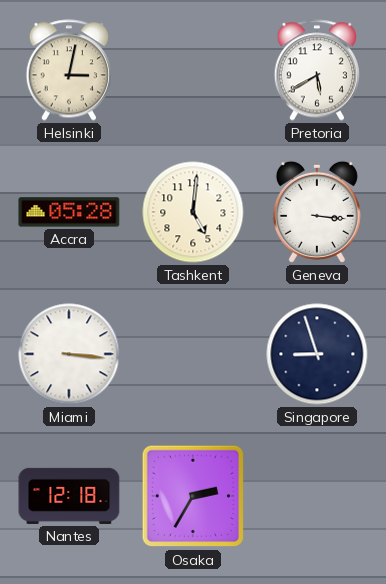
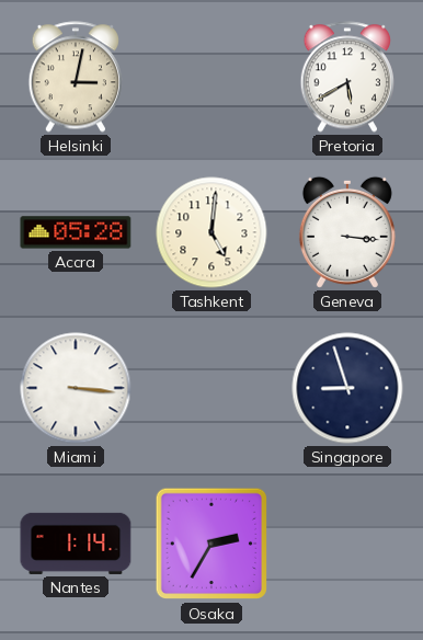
Nantes: 12:18 -> 1:14
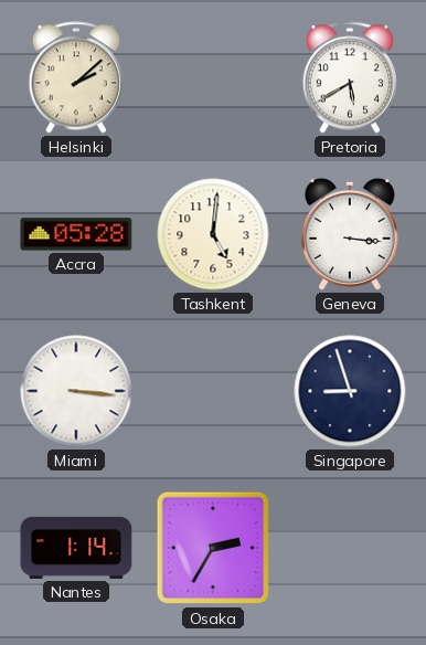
Helsinki: 3:02 -> 2:08
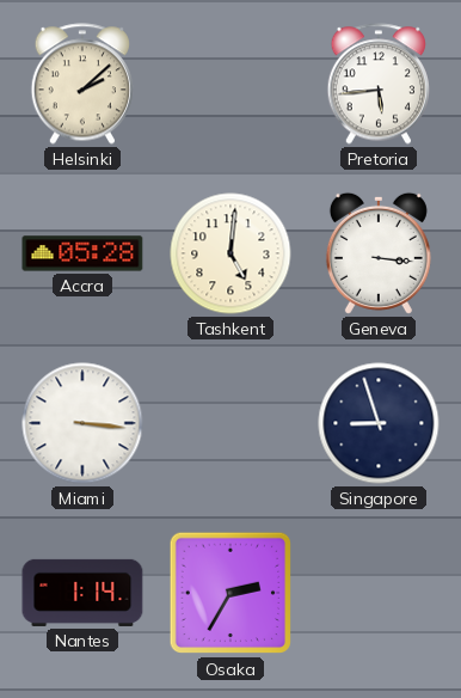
Pretoria: 5:40 -> 5:44
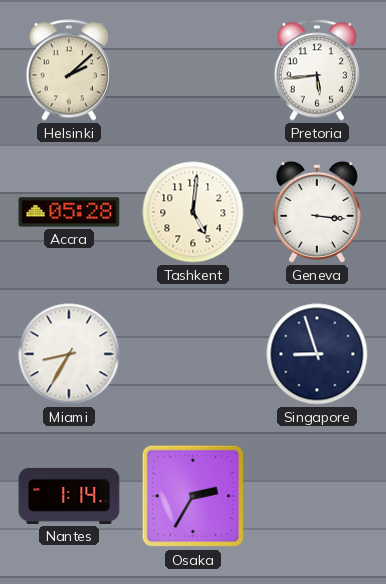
Miami: 3:16 -> 8:35
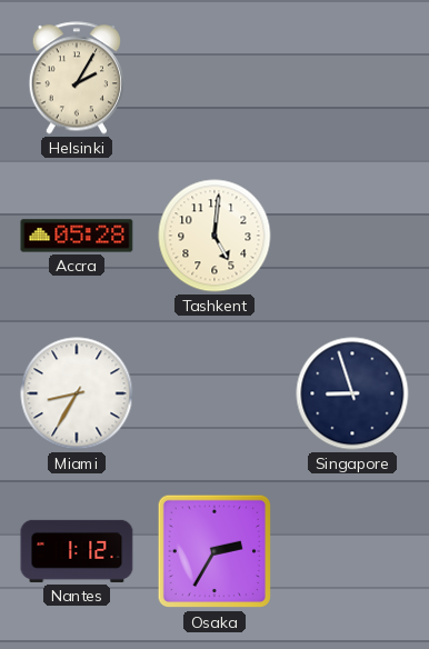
Helsinki: 2:08 -> 2:05
Pretoria: 5:44 -> none
Geneva: 3:16 -> none
Nantes: 1:14 -> 1:12
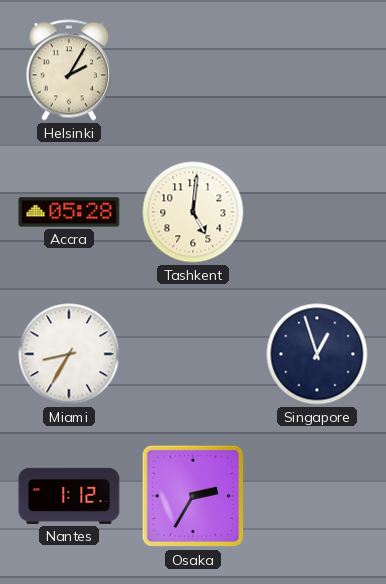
Singapore: 8:57 -> 12:57
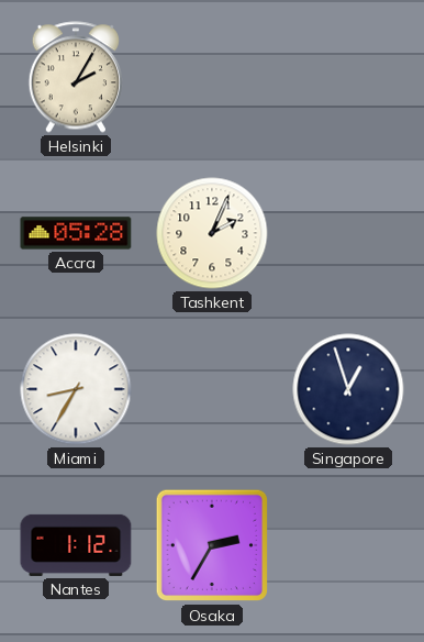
Tashkent: 5:01 -> 2:04
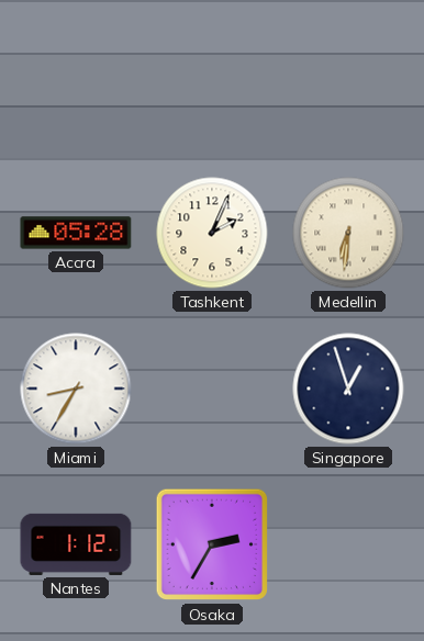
Helsinki: 2:05 -> none
Medellin: none -> 6:31
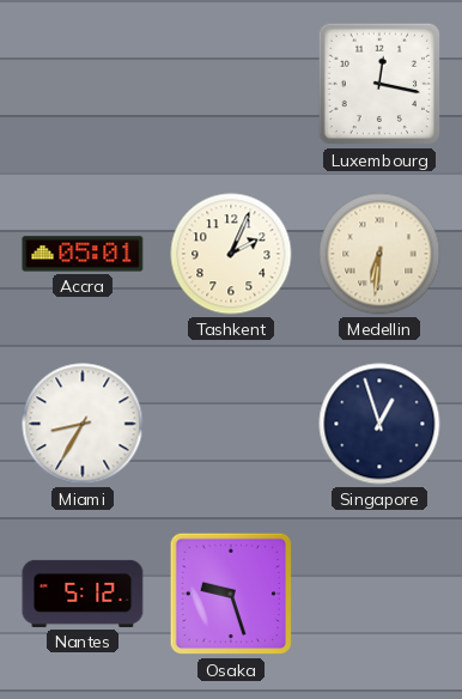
Luxembourg: none -> 12:17
Accra: 05:28 -> 05:01
Nantes: 1:12 -> 5:12
Osaka: 2:35 -> 9:27
